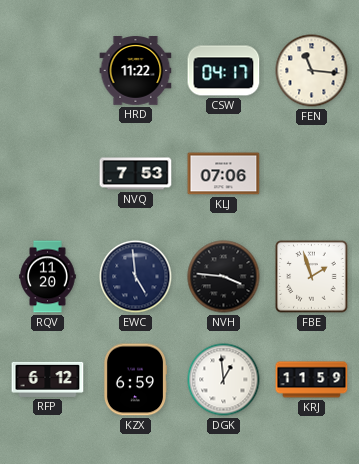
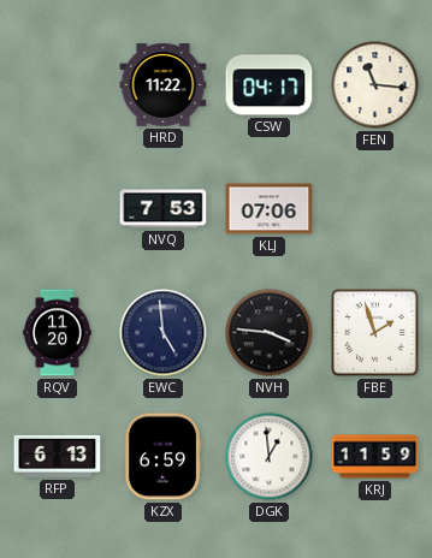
RFP: 6:12 -> 6:13
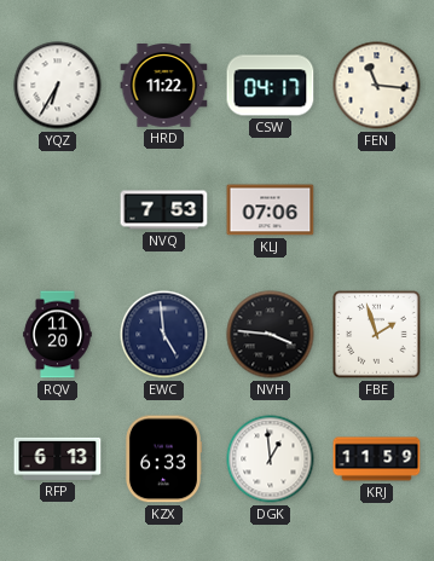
YQZ: none -> 6:35
KZX: 6:59 -> 6:33
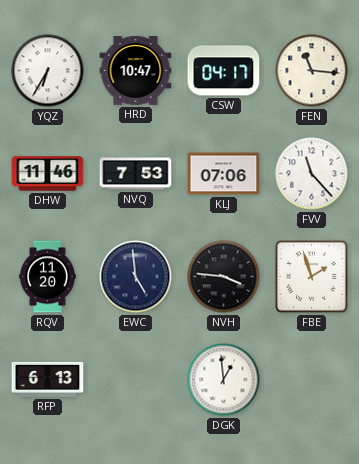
HRD: 11:22 -> 10:47
DHW: none -> 11:46
FVV: none -> 11:23
KZX: 6:33 -> none
KRJ: 11:59 -> none
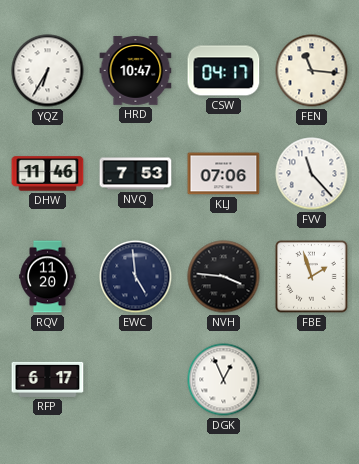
RFP: 6:13 -> 6:17
DGK: 12:59 -> 12:56
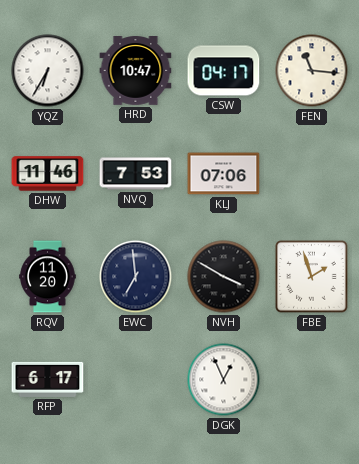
FVV: 11:23 -> none
EWC: 4:59 -> 6:59
NVH: 3:46 -> 3:50
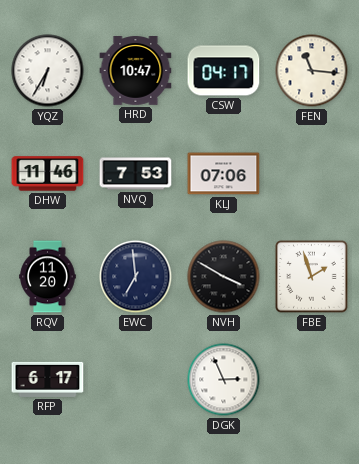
DGK: 12:56 -> 2:56
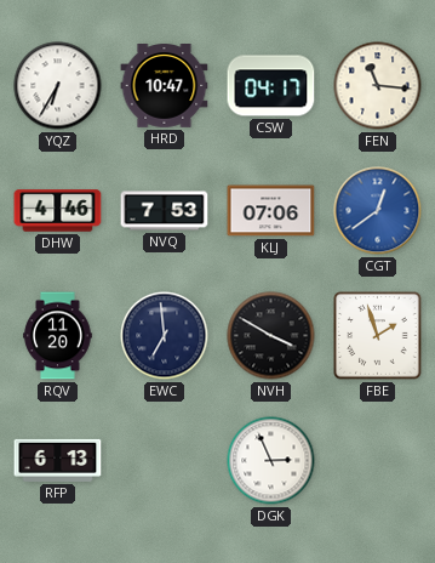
DHW: 11:46 -> 4:46
CGT: none -> 12:39
RFP: 6:17 -> 6:13
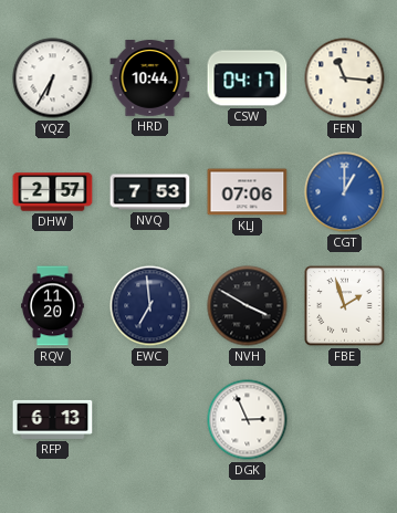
HRD: 10:47 -> 10:44
DHW: 4:46 -> 2:57
CGT: 12:39 -> 1:00
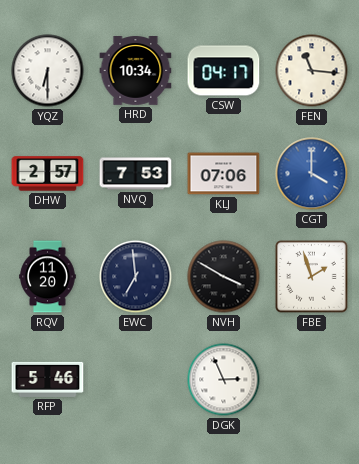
YQZ: 6:35 -> 6:30
HRD: 10:44 -> 10:34
CGT: 1:00 -> 4:00
RFP: 6:13 -> 5:46
